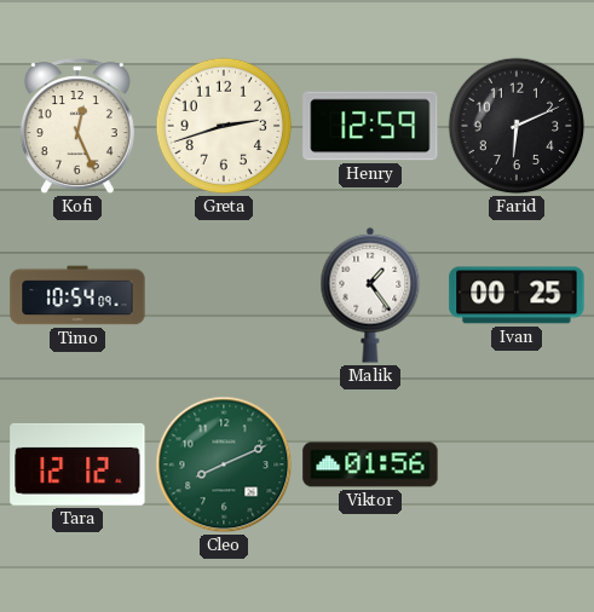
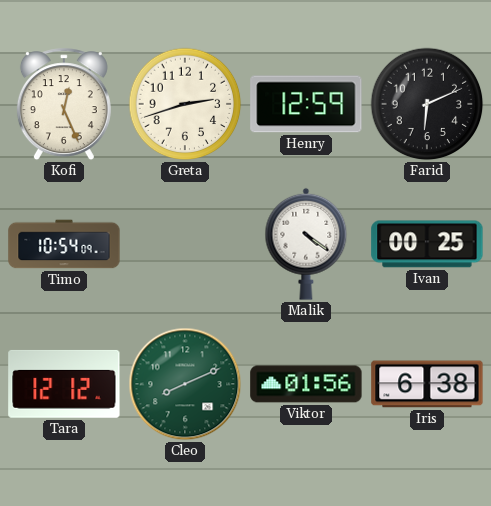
Malik: 1:24 -> 4:21
Iris: none -> 6:38
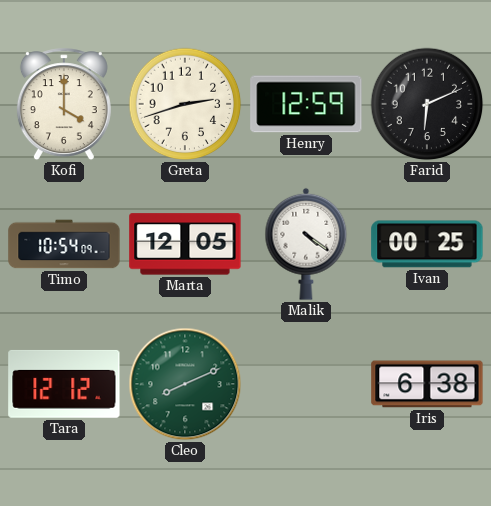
Kofi: 12:26 -> 4:00
Marta: none -> 12:05
Viktor: 01:56 -> none
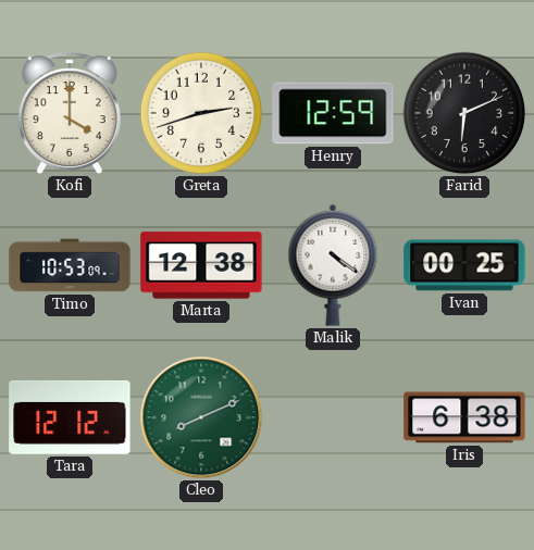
Timo: 10:54 -> 10:53
Marta: 12:05 -> 12:38
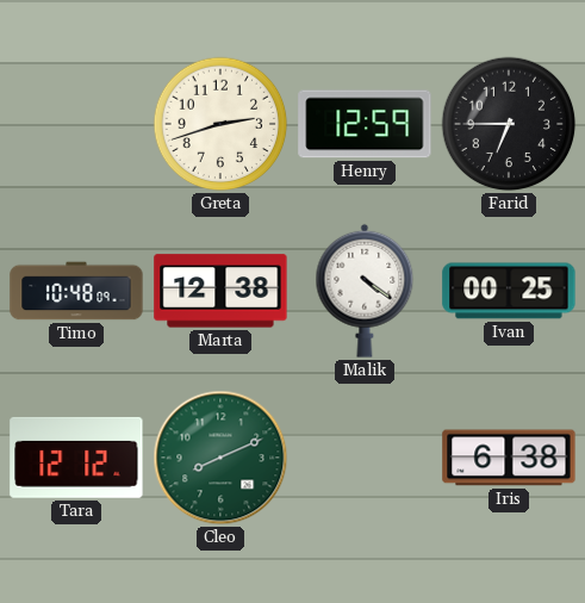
Kofi: 4:00 -> none
Farid: 6:11 -> 6:45
Timo: 10:53 -> 10:48
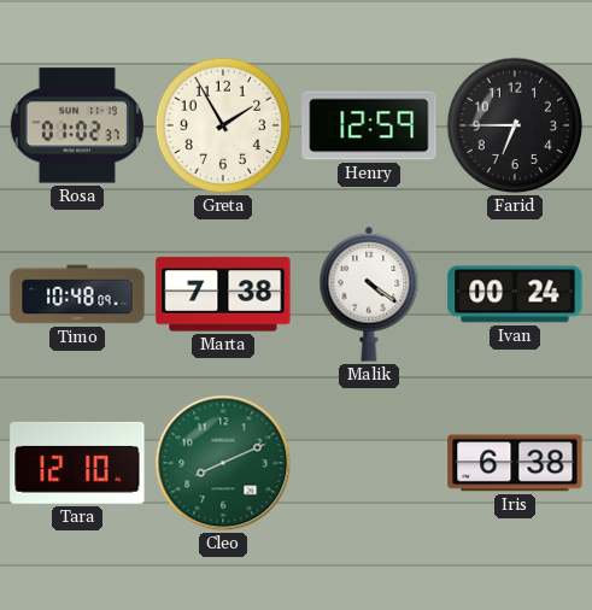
Rosa: none -> 01:02
Greta: 2:42 -> 1:55
Marta: 12:38 -> 7:38
Ivan: 00:25 -> 00:24
Tara: 12:12 -> 12:10
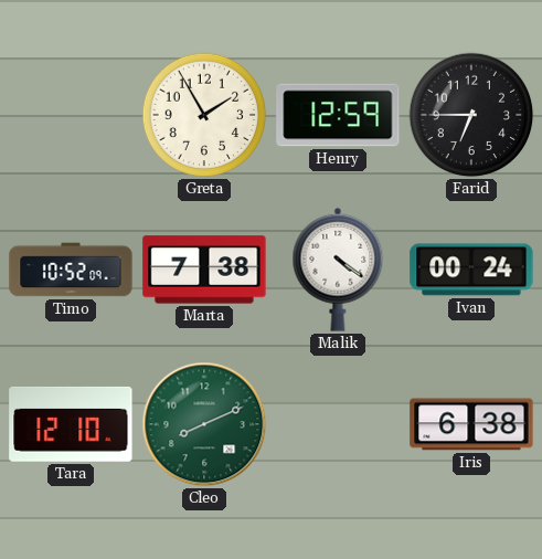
Rosa: 01:02 -> none
Timo: 10:48 -> 10:52
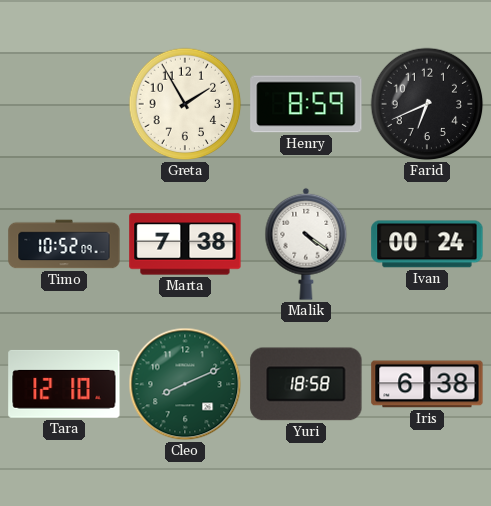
Henry: 12:59 -> 8:59
Farid: 6:45 -> 6:41
Yuri: none -> 18:58
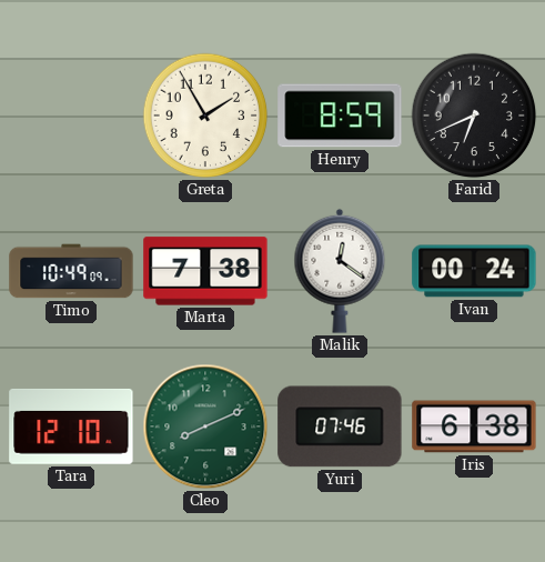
Timo: 10:52 -> 10:49
Malik: 4:21 -> 12:21
Yuri: 18:58 -> 07:46
